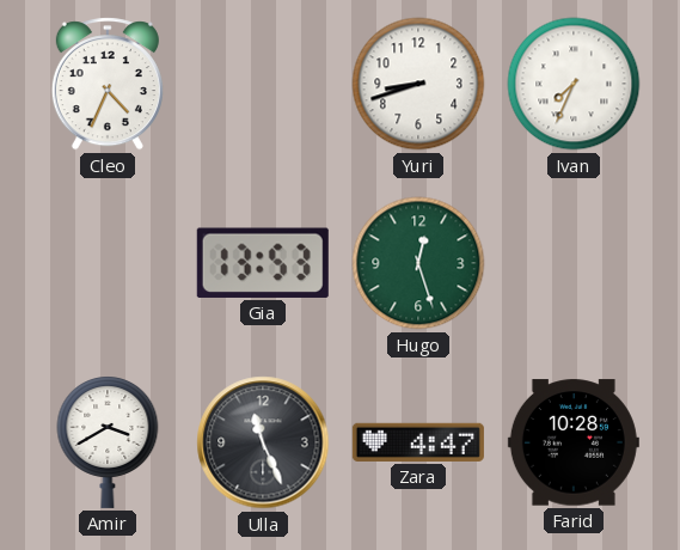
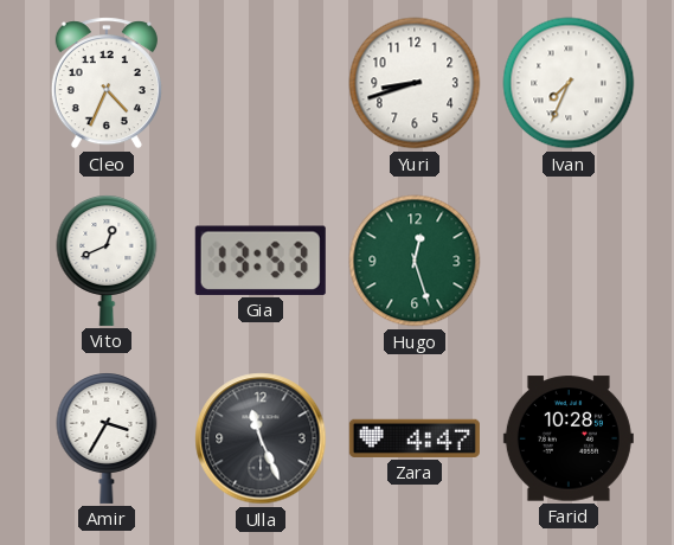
Vito: none -> 12:41
Amir: 3:40 -> 3:35
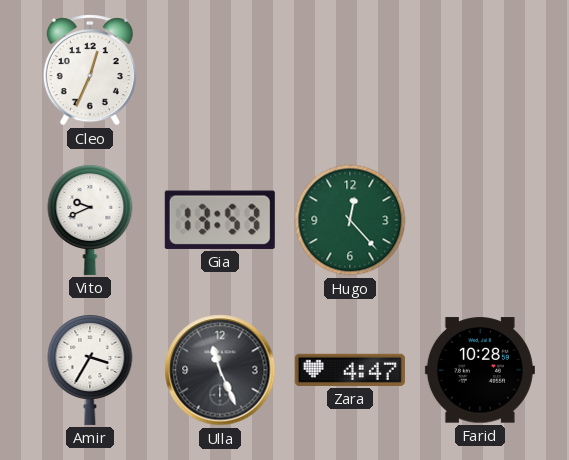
Cleo: 4:34 -> 12:34
Yuri: 8:42 -> none
Ivan: 7:34 -> none
Vito: 12:41 -> 9:41
Hugo: 12:27 -> 12:23
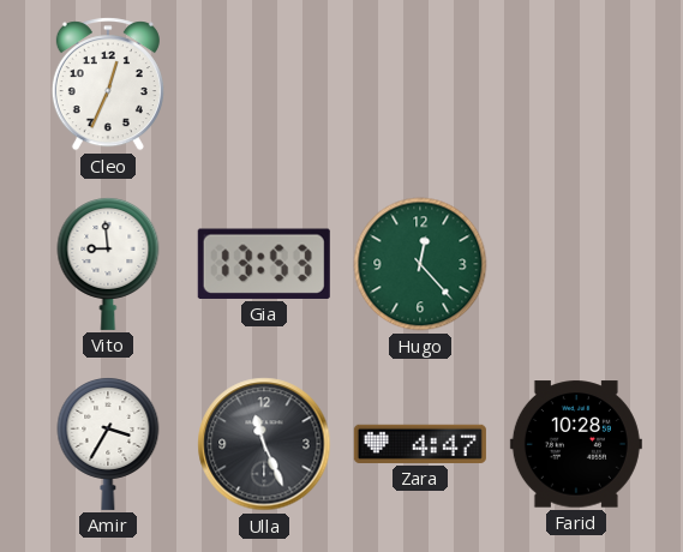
Vito: 9:41 -> 8:59
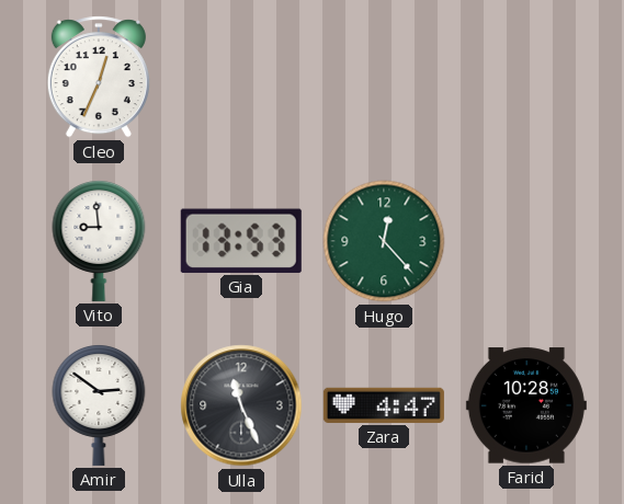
Amir: 3:35 -> 2:51
